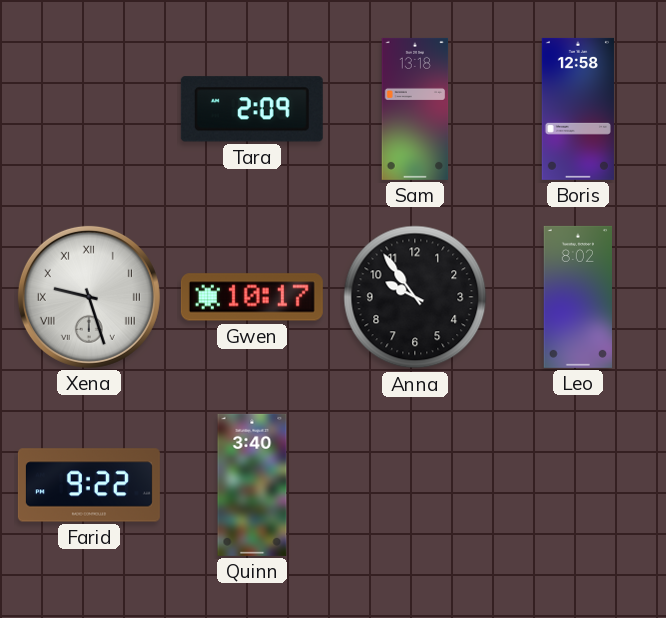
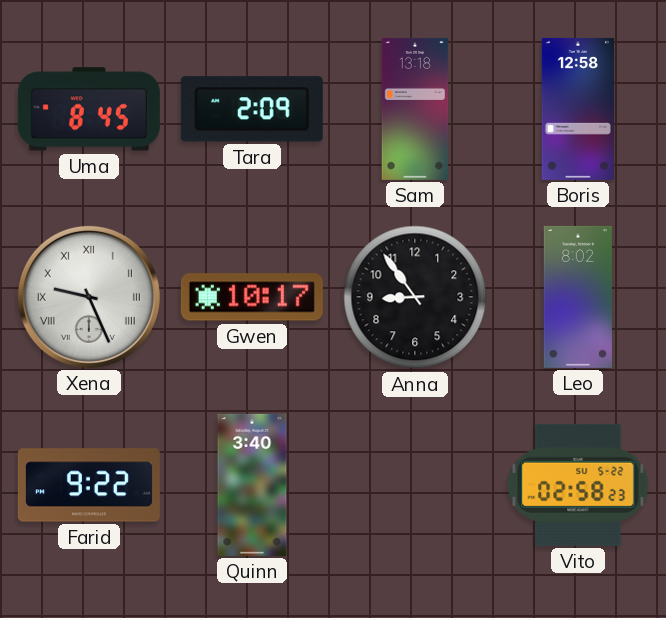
Uma: none -> 8:45
Xena: 9:27 -> 9:26
Anna: 9:54 -> 8:54
Vito: none -> 02:58
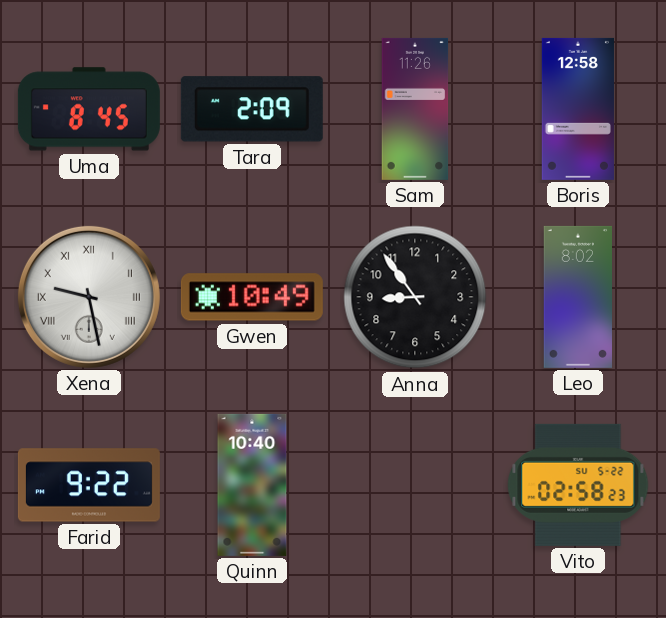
Sam: 13:18 -> 11:26
Xena: 9:26 -> 9:28
Gwen: 10:17 -> 10:49
Quinn: 3:40 -> 10:40
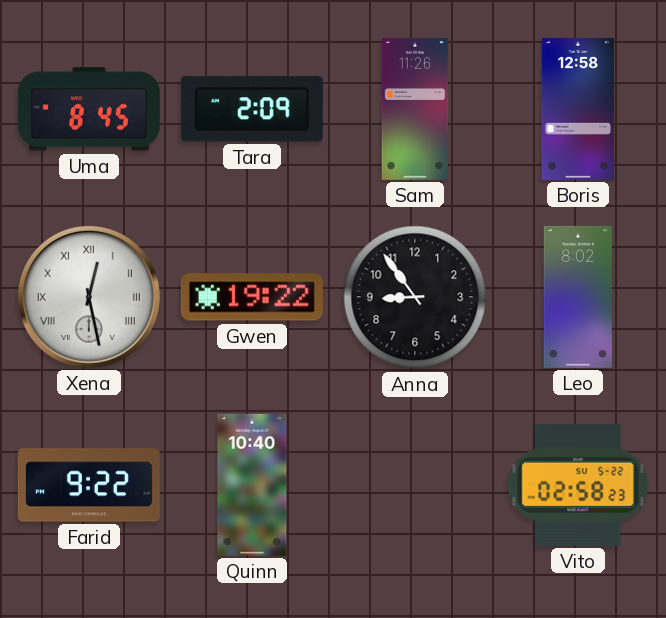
Xena: 9:28 -> 12:28
Gwen: 10:49 -> 19:22
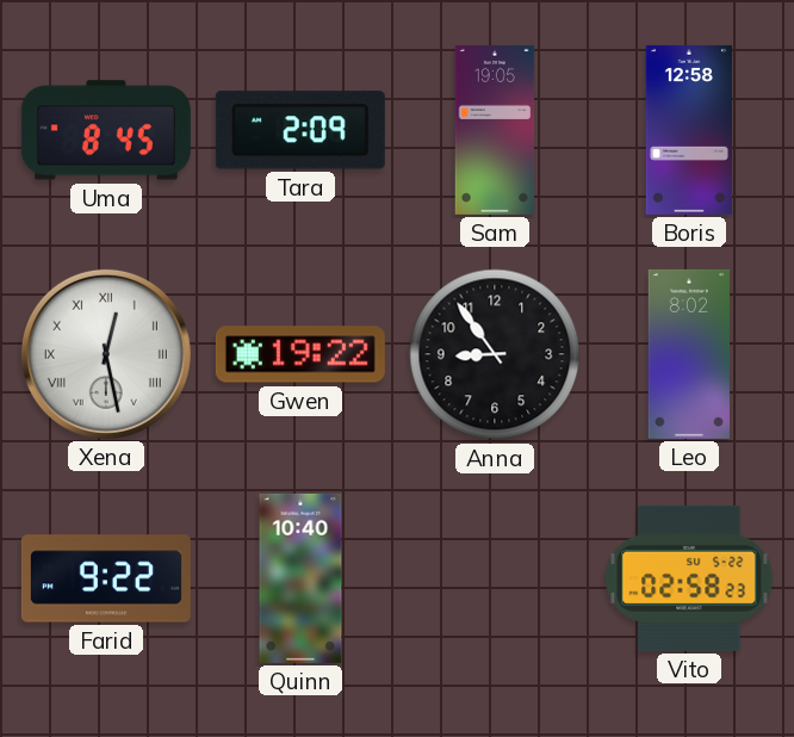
Sam: 11:26 -> 19:05
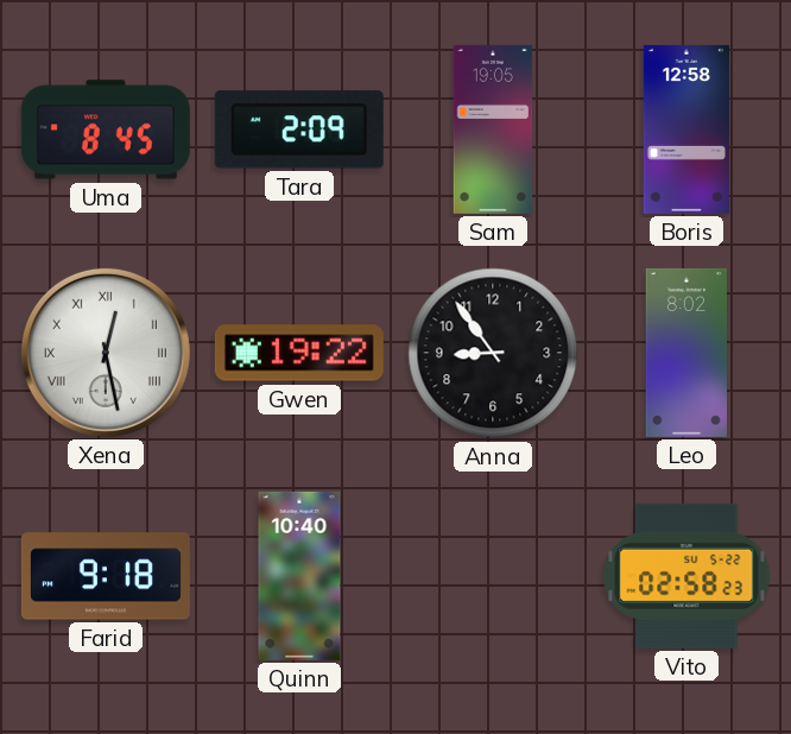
Farid: 9:22 -> 9:18
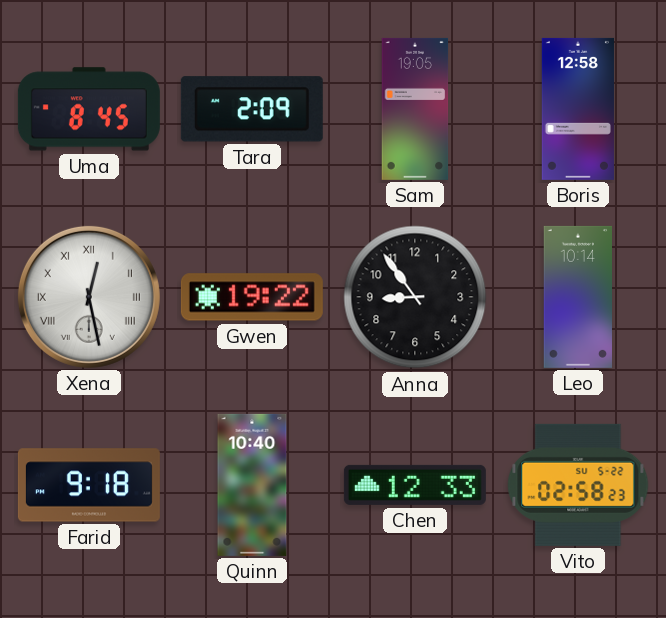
Leo: 8:02 -> 10:14
Chen: none -> 12:33
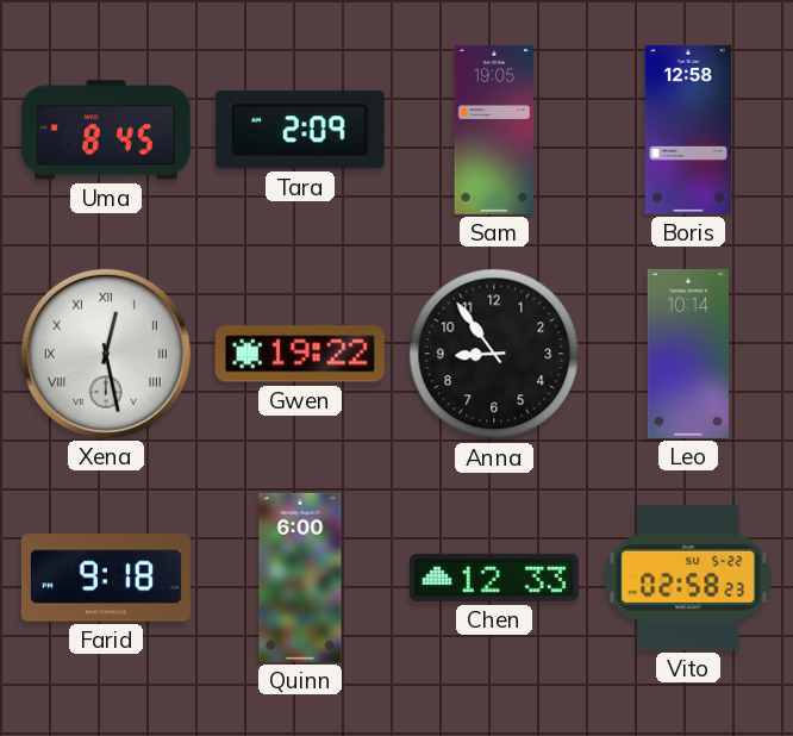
Quinn: 10:40 -> 6:00
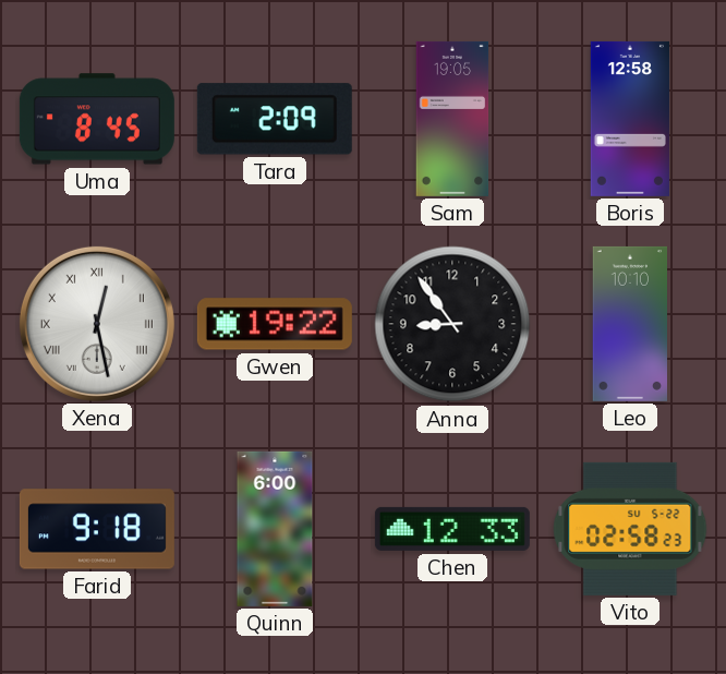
Leo: 10:14 -> 10:10
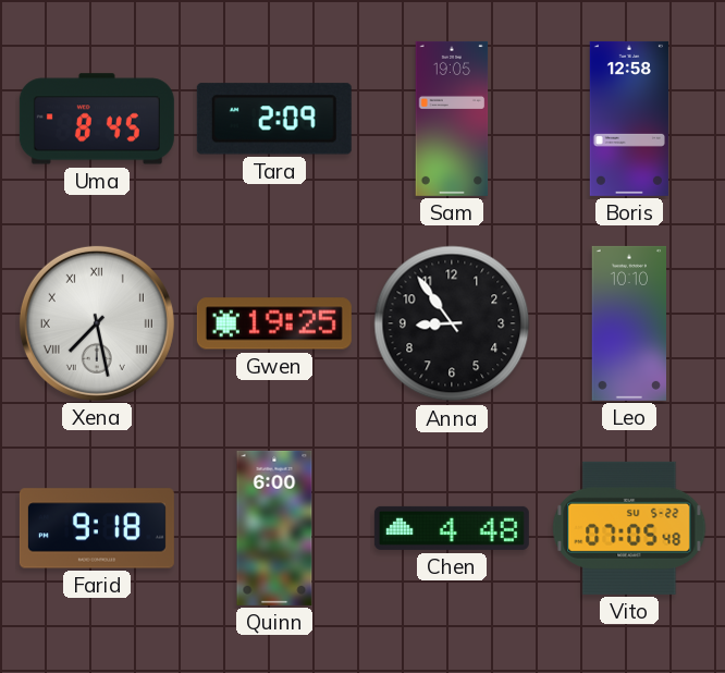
Xena: 12:28 -> 7:28
Gwen: 19:22 -> 19:25
Chen: 12:33 -> 4:48
Vito: 02:58 -> 07:05
